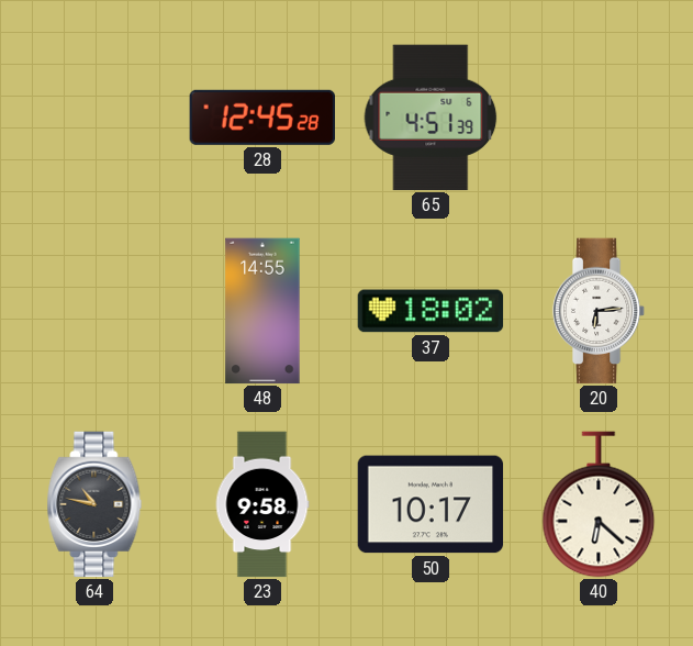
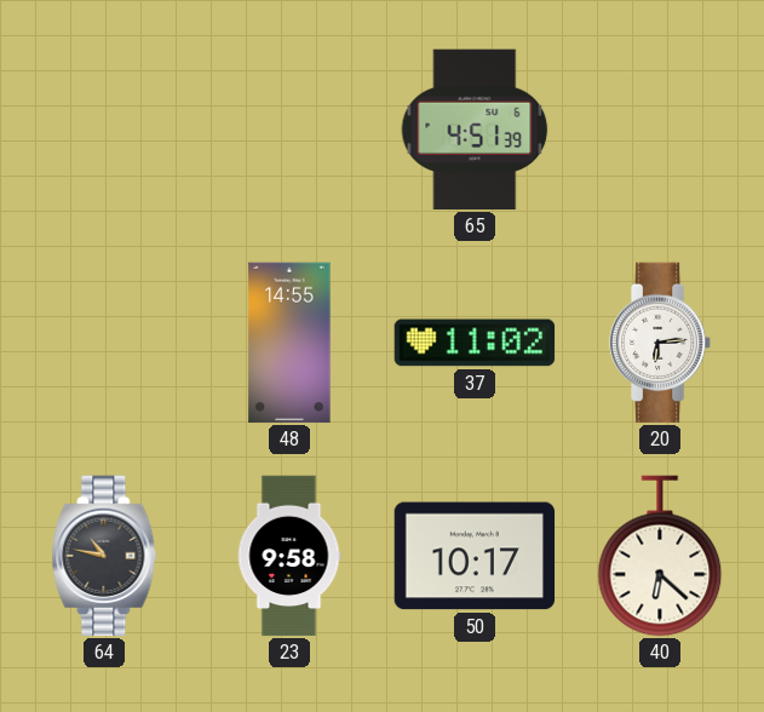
28: 12:45 -> none
37: 18:02 -> 11:02
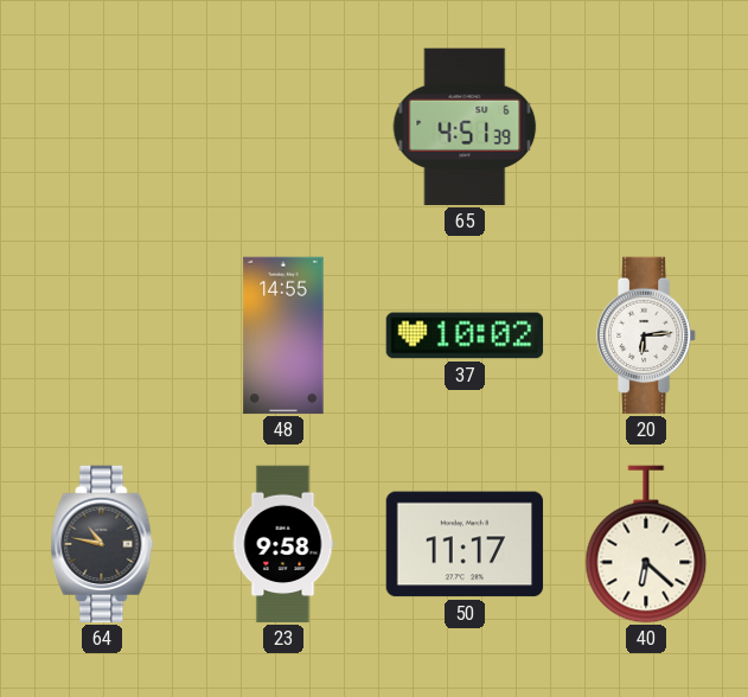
37: 11:02 -> 10:02
50: 10:17 -> 11:17
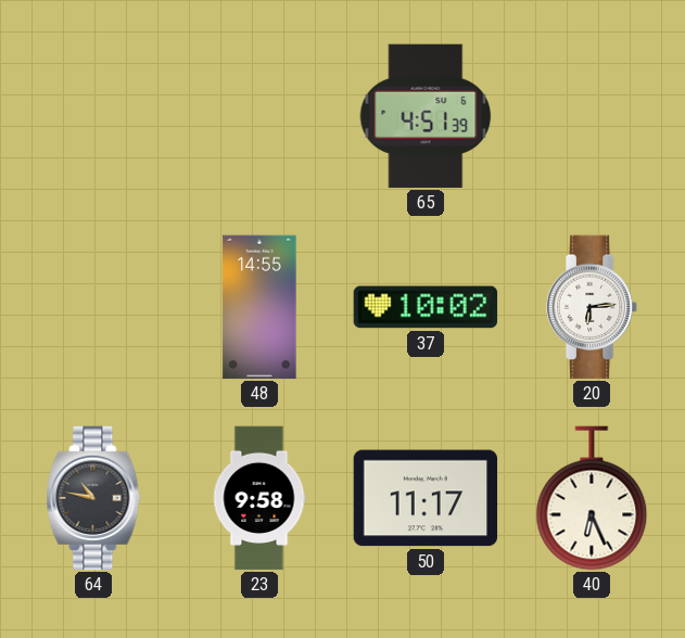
40: 6:22 -> 6:26
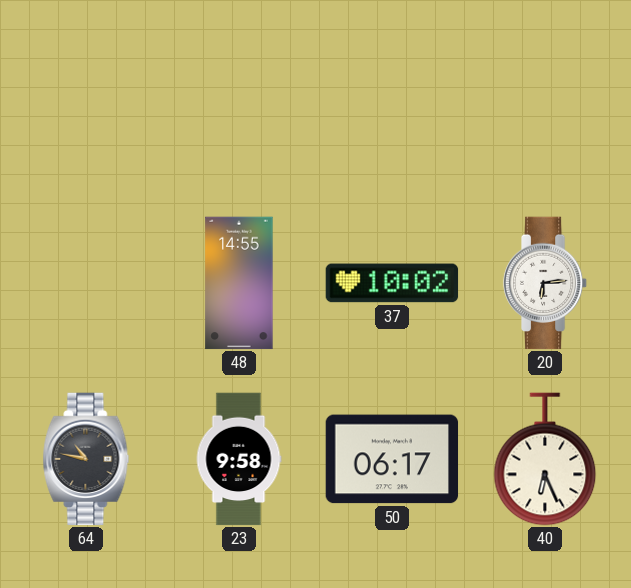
65: 4:51 -> none
50: 11:17 -> 06:17
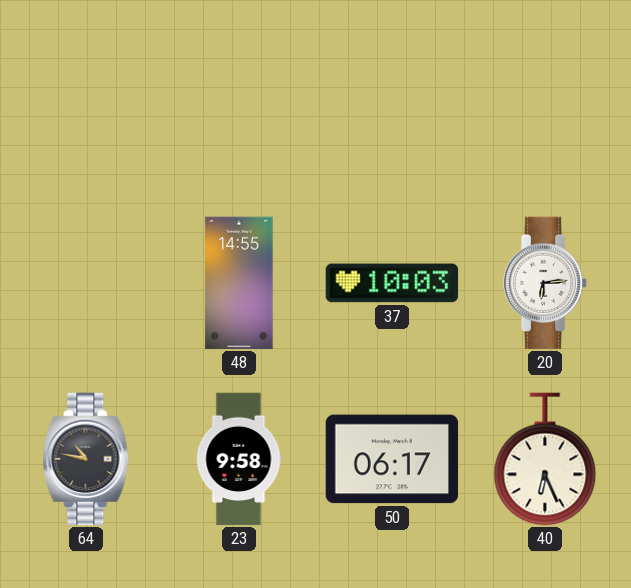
37: 10:02 -> 10:03
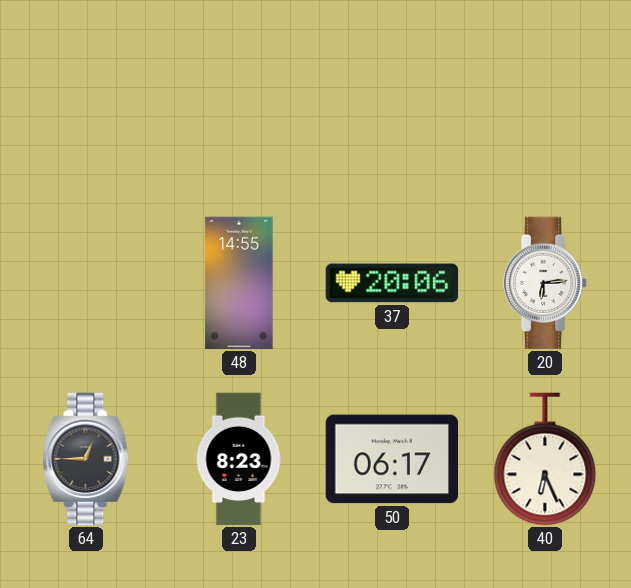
37: 10:03 -> 20:06
64: 10:47 -> 12:45
23: 9:58 -> 8:23
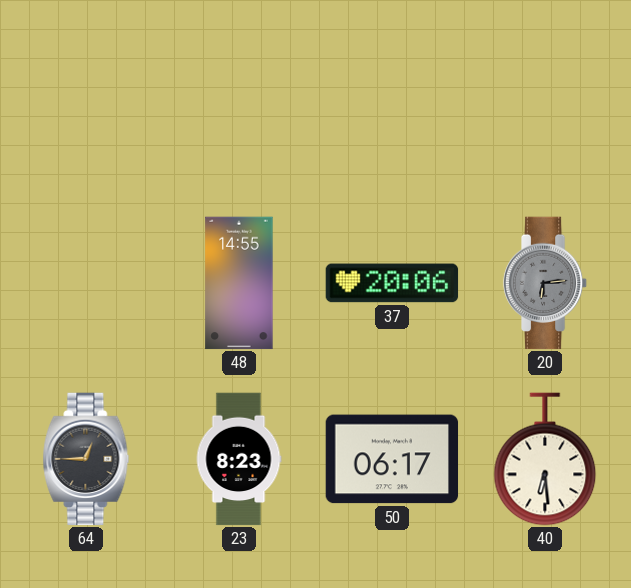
20 dial: white -> grey
40: 6:26 -> 6:29
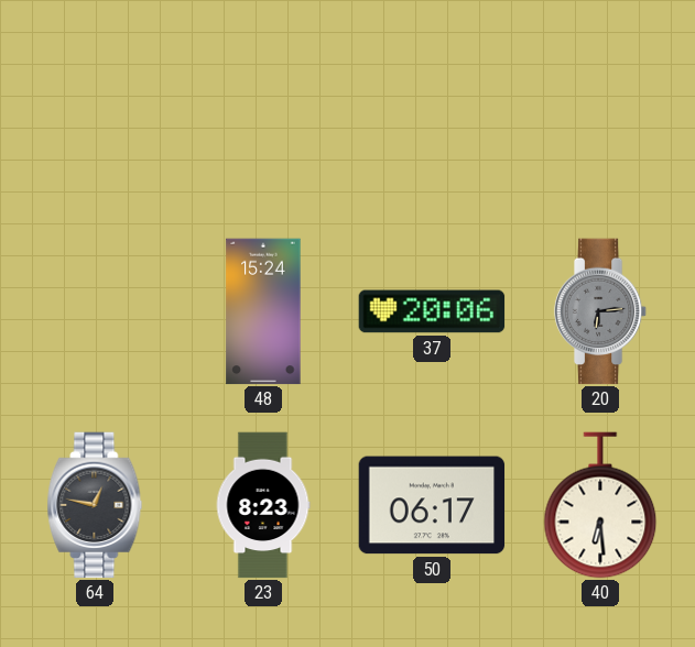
48: 14:55 -> 15:24
64: 12:45 -> 12:47
